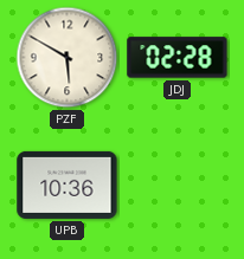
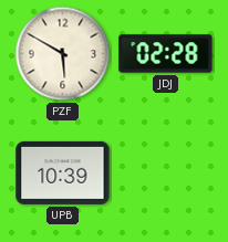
UPB: 10:36 -> 10:39
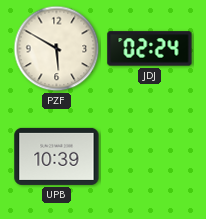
JDJ: 02:28 -> 02:24
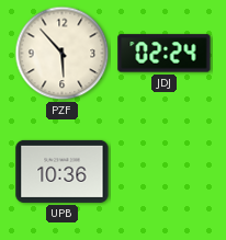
PZF: 5:50 -> 5:53
UPB: 10:39 -> 10:36
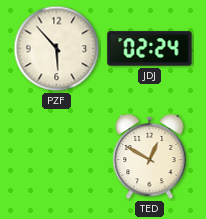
UPB: 10:36 -> none
TED: none -> 12:50
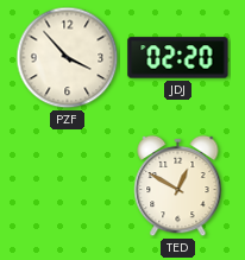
PZF: 5:53 -> 3:53
JDJ: 02:24 -> 02:20
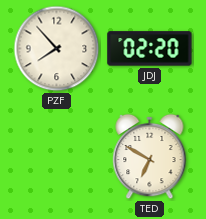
PZF: 3:53 -> 7:53
TED: 12:50 -> 6:50
